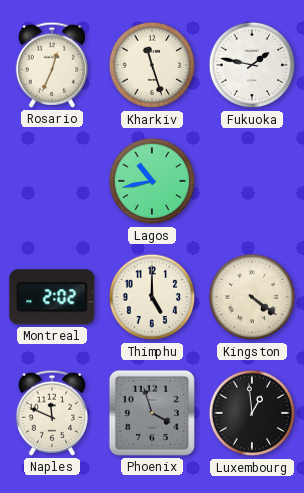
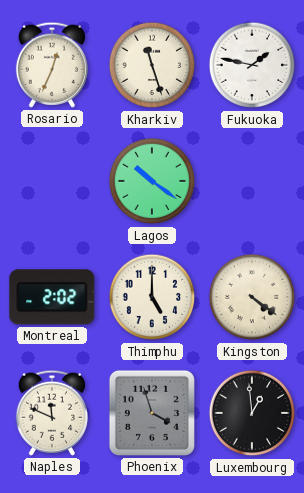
Lagos: 10:43 -> 10:21
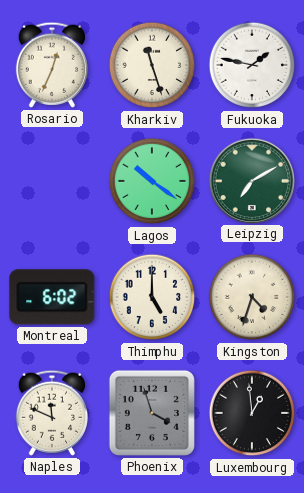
Leipzig: none -> 7:10
Montreal: 2:02 -> 6:02
Kingston: 4:21 -> 4:33
